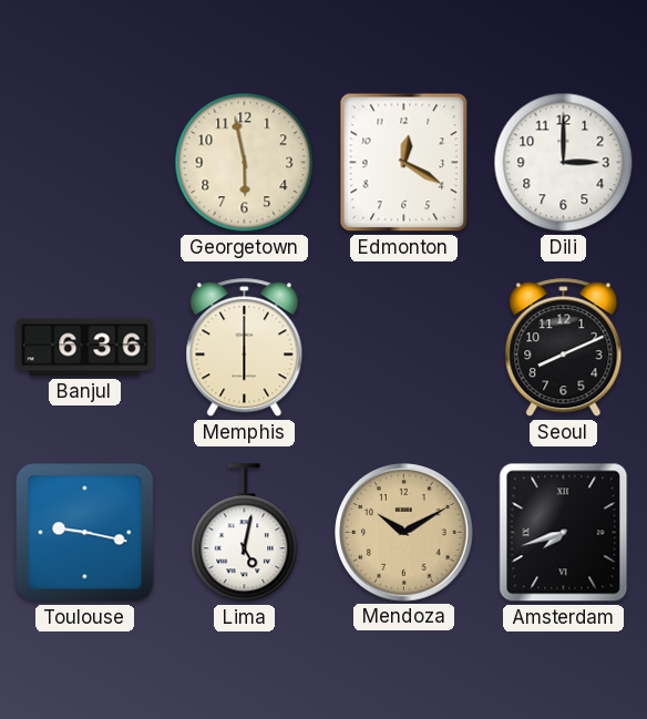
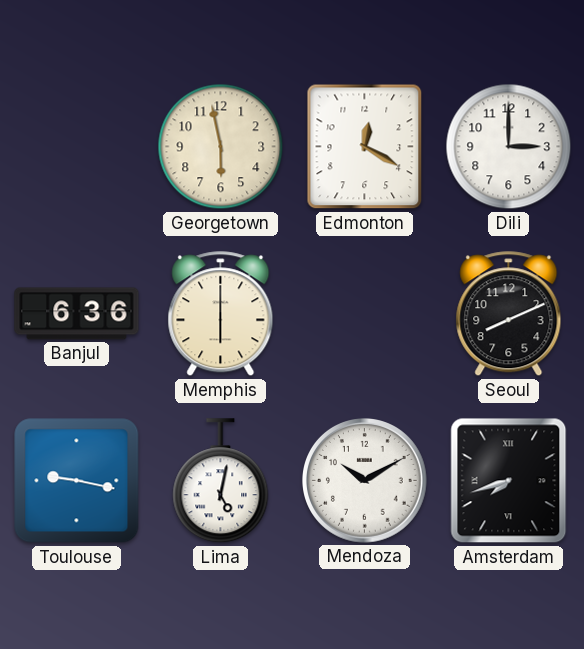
Mendoza dial: champagne -> white
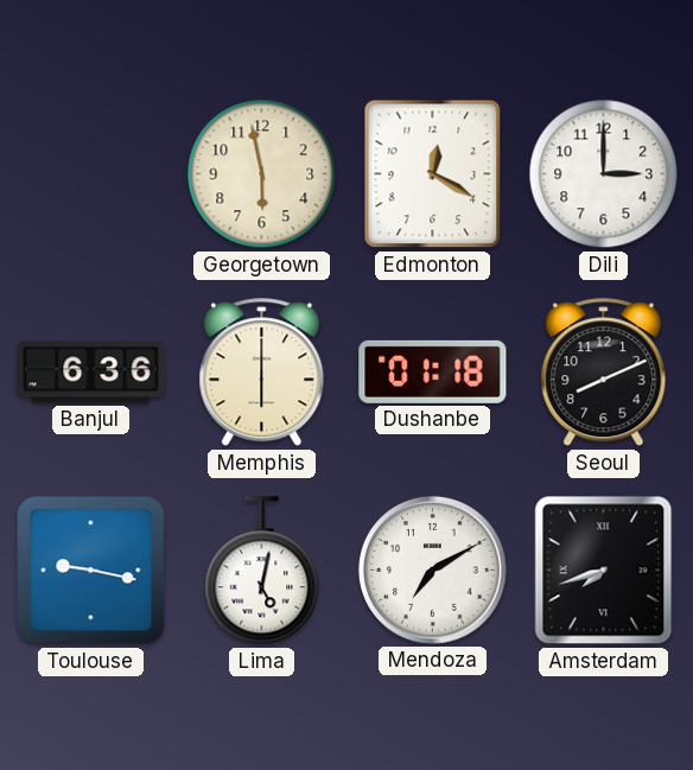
Dushanbe: none -> 01:18
Mendoza: 10:10 -> 7:10
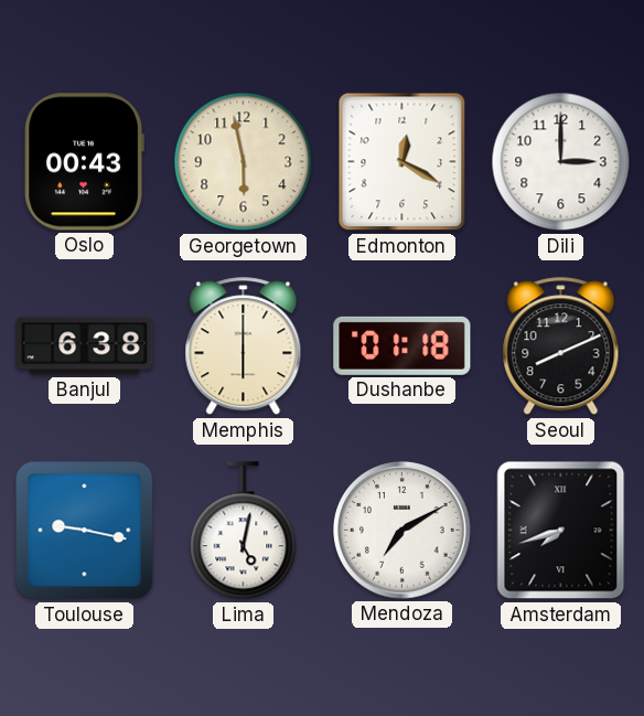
Oslo: none -> 00:43
Banjul: 6:36 -> 6:38
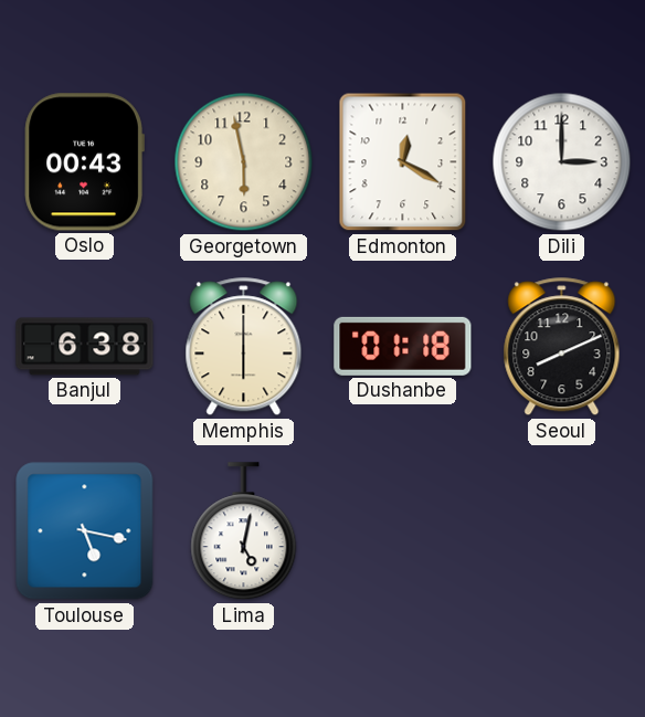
Toulouse: 9:17 -> 5:17
Mendoza: 7:10 -> none
Amsterdam: 7:42 -> none
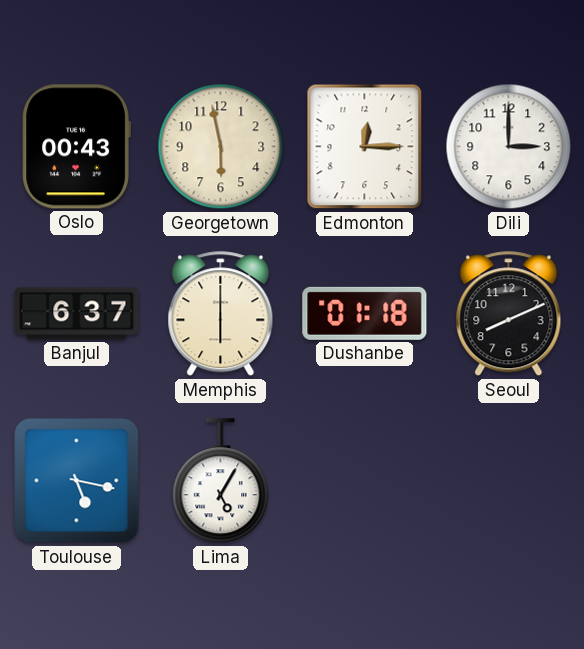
Edmonton: 12:20 -> 12:15
Banjul: 6:38 -> 6:37
Lima: 5:02 -> 5:05
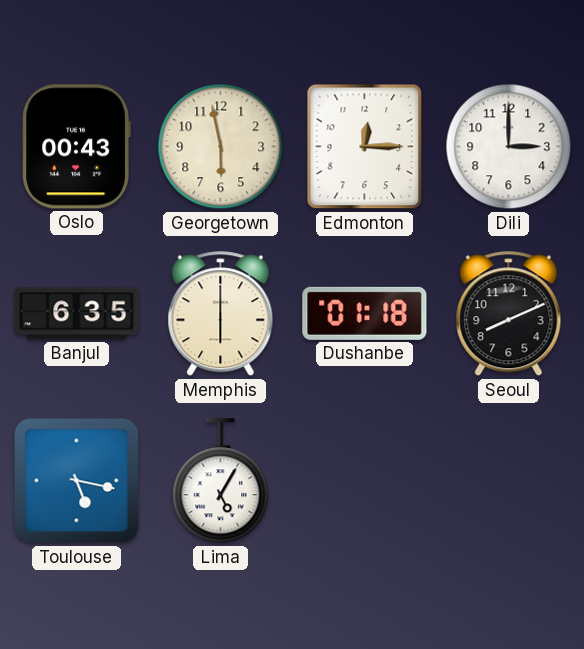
Banjul: 6:37 -> 6:35
